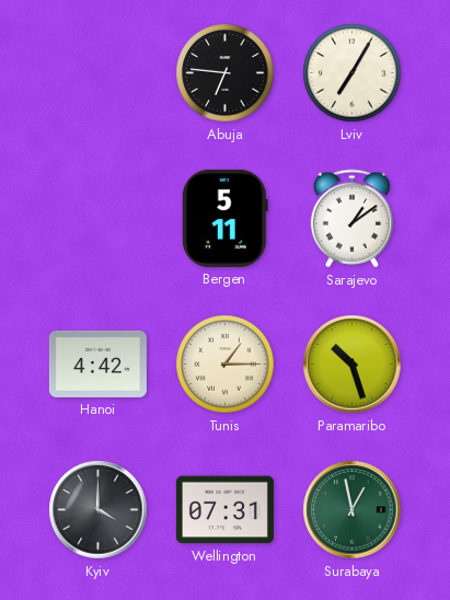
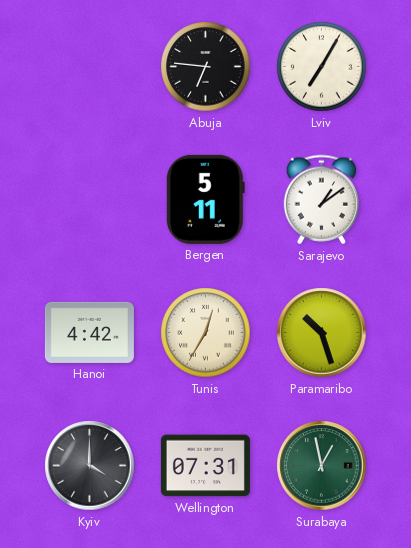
Tunis: 1:15 -> 12:35
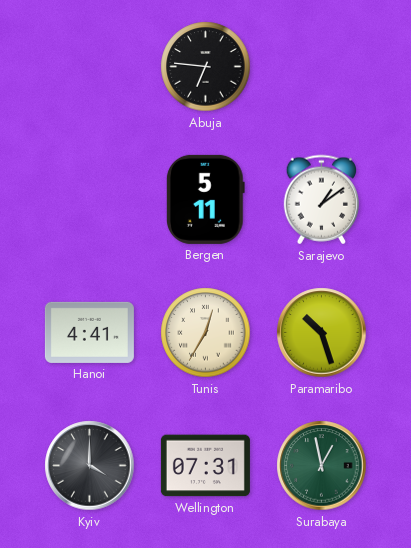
Lviv: 7:05 -> none
Hanoi: 4:42 -> 4:41
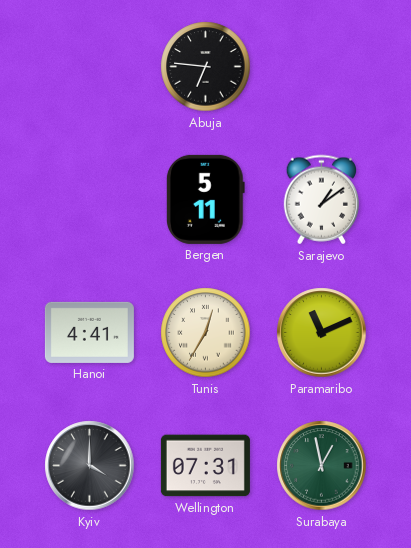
Paramaribo: 10:27 -> 11:11
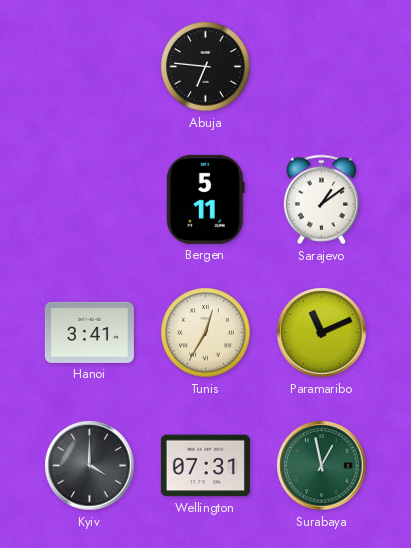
Hanoi: 4:41 -> 3:41
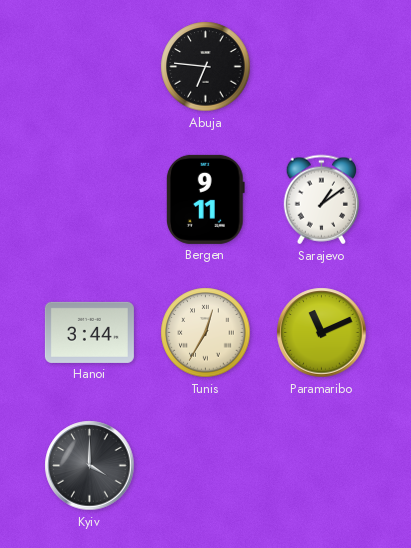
Bergen: 5:11 -> 9:11
Hanoi: 3:41 -> 3:44
Wellington: 07:31 -> none
Surabaya: 12:58 -> none
